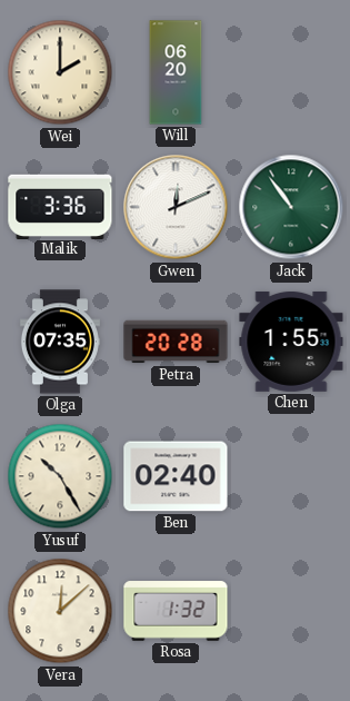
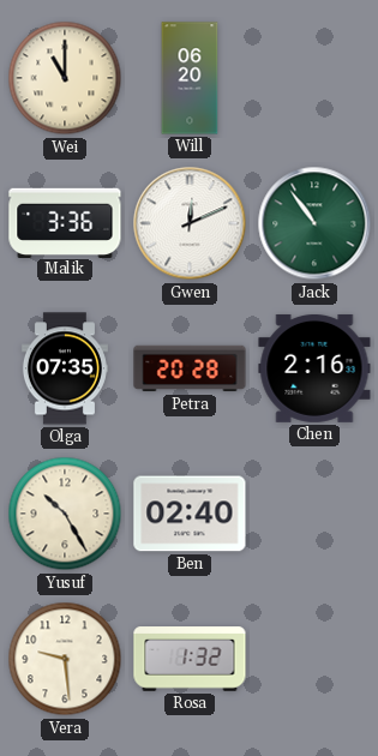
Wei: 2:00 -> 11:00
Chen: 1:55 -> 2:16
Vera: 12:08 -> 9:29
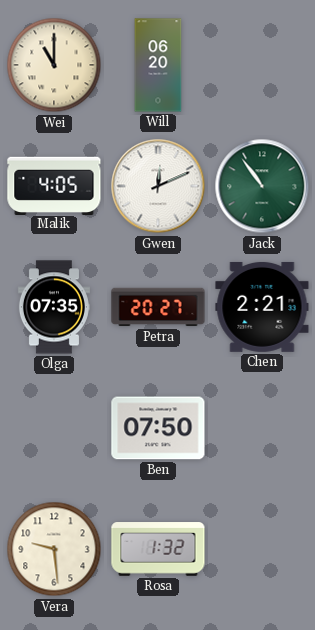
Malik: 3:36 -> 4:05
Petra: 20:28 -> 20:27
Chen: 2:16 -> 2:21
Yusuf: 10:25 -> none
Ben: 02:40 -> 07:50
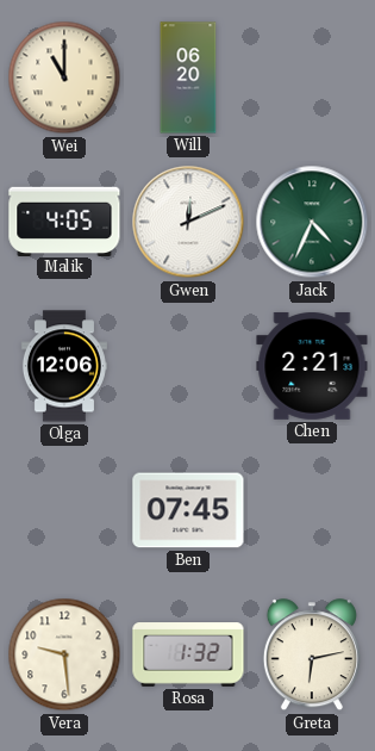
Jack: 10:54 -> 4:34
Olga: 07:35 -> 12:06
Petra: 20:27 -> none
Ben: 07:50 -> 07:45
Greta: none -> 6:13
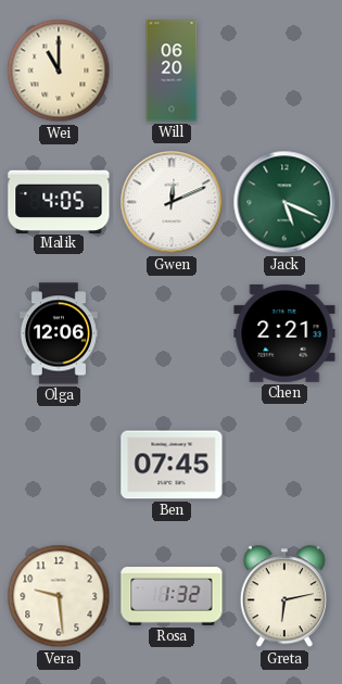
Jack: 4:34 -> 5:19
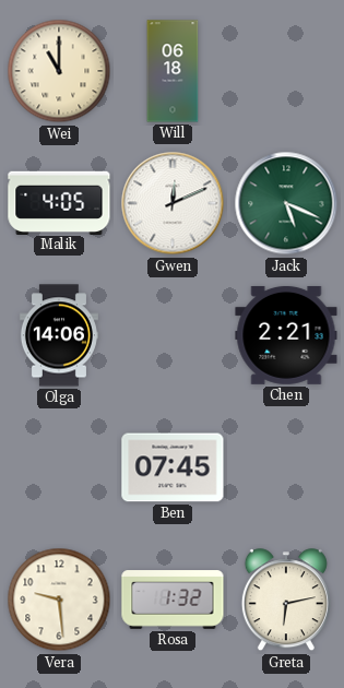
Will: 06:20 -> 06:18
Olga: 12:06 -> 14:06
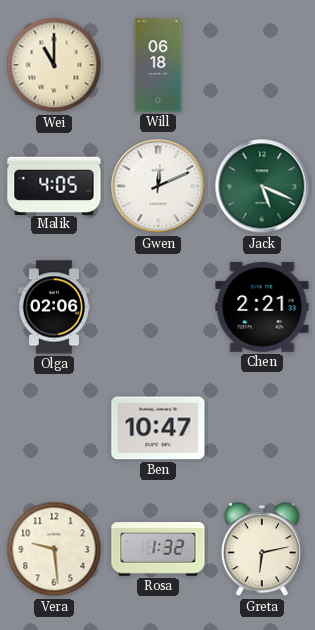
Olga: 14:06 -> 02:06
Ben: 07:45 -> 10:47
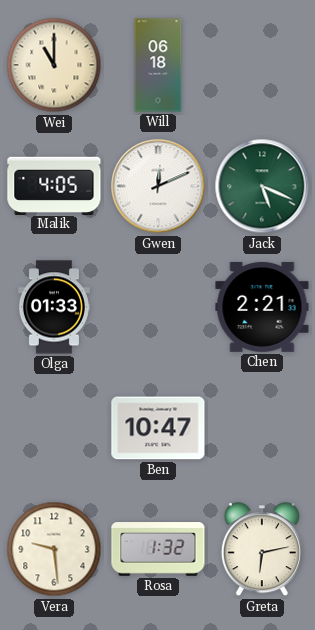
Olga: 02:06 -> 01:33
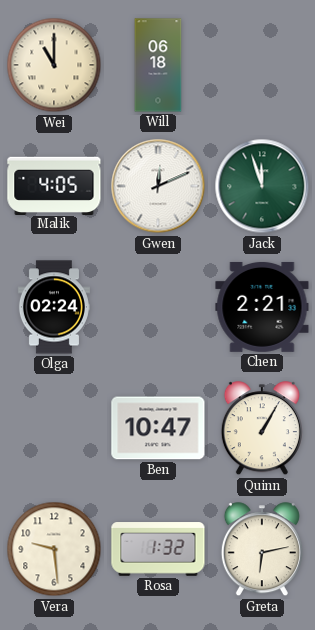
Jack: 5:19 -> 11:57
Olga: 01:33 -> 02:24
Quinn: none -> 1:05
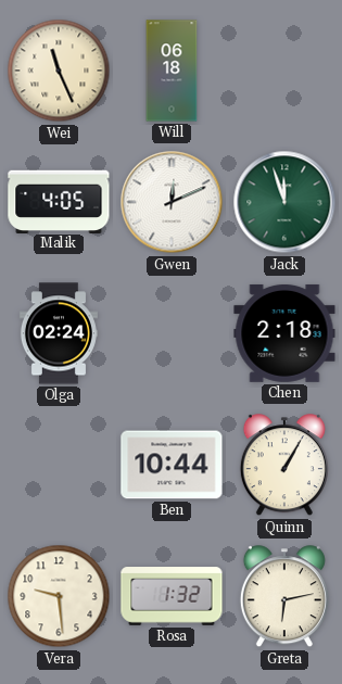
Wei: 11:00 -> 11:26
Chen: 2:21 -> 2:18
Ben: 10:47 -> 10:44
